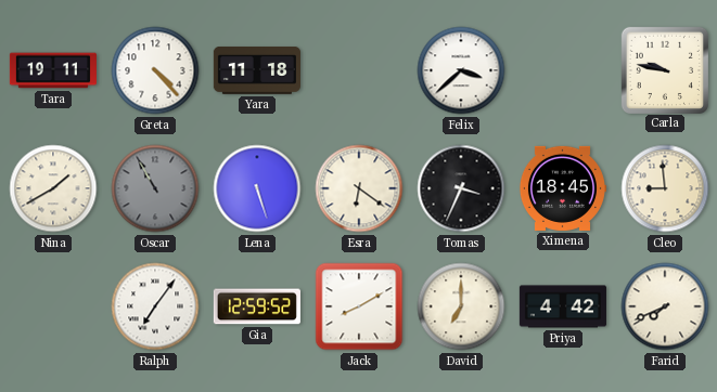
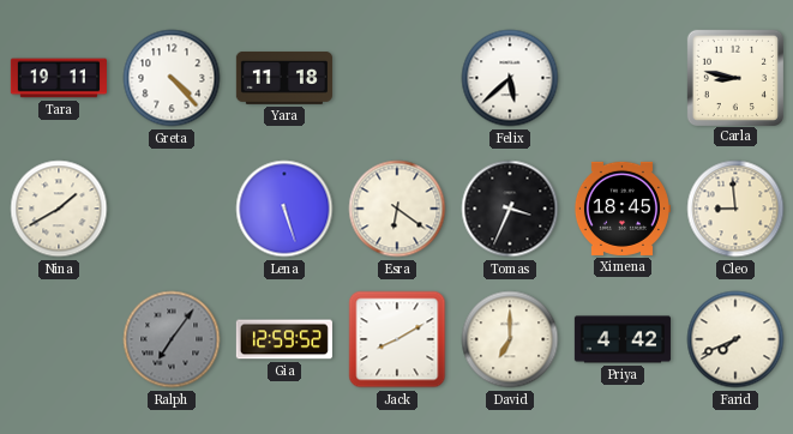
Felix: 3:38 -> 5:38
Carla: 9:47 -> 8:47
Oscar: 10:55 -> none
Ralph dial: white -> grey
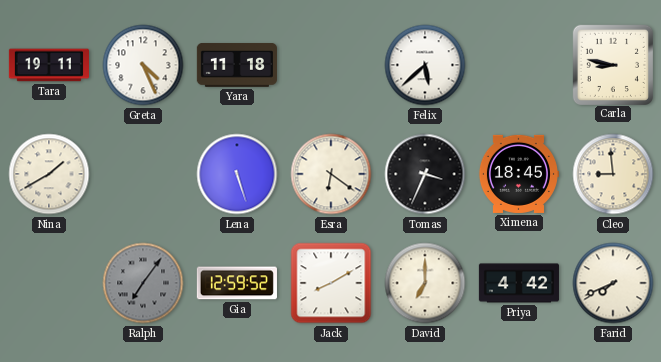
Greta: 4:23 -> 4:26
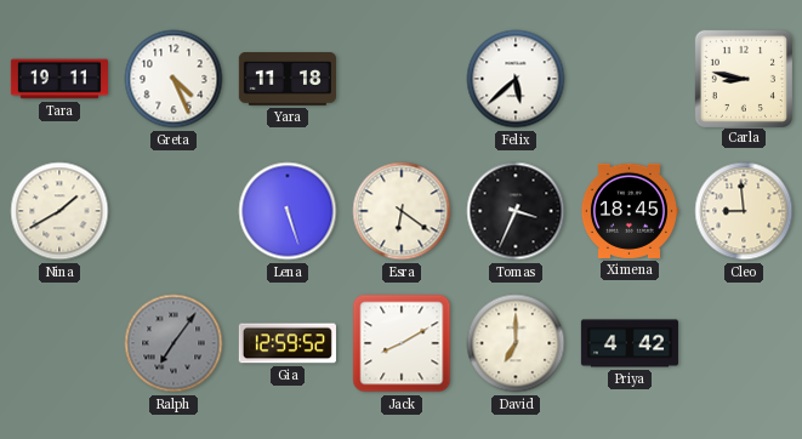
Farid: 7:41 -> none
